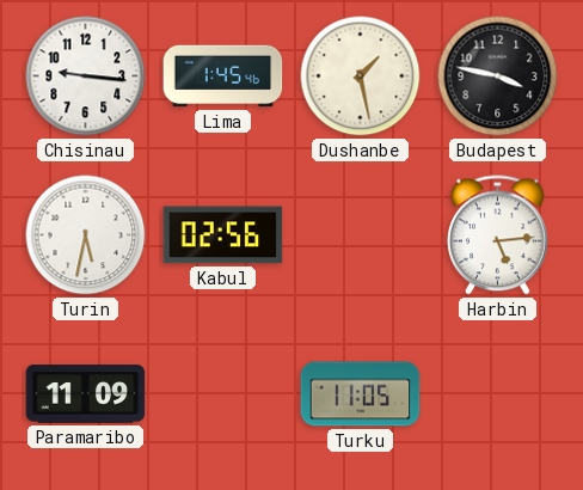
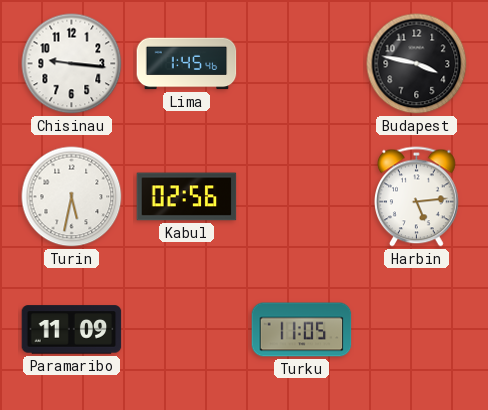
Dushanbe: 1:28 -> none
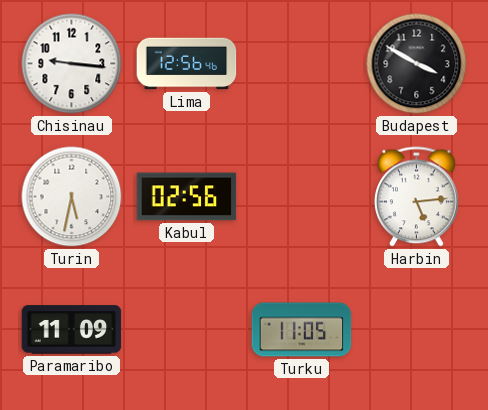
Lima: 1:45 -> 12:56
Budapest: 3:47 -> 3:50
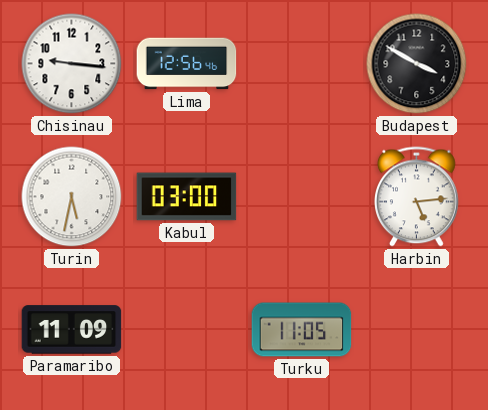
Kabul: 02:56 -> 03:00
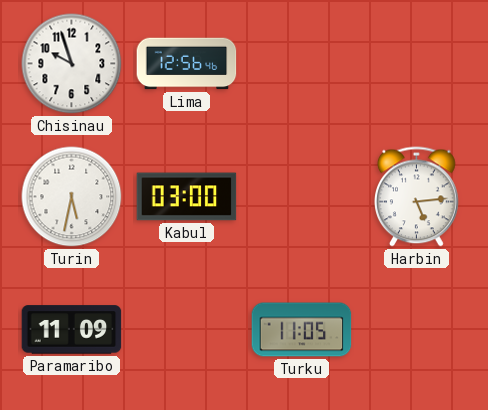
Chisinau: 9:16 -> 9:57
Budapest: 3:50 -> none
